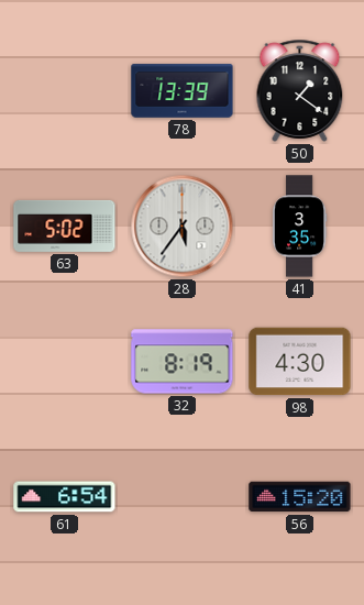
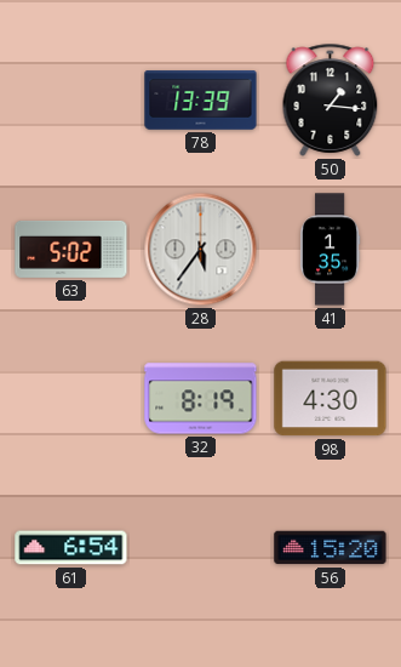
50: 1:21 -> 1:16
41: 3:35 -> 1:35
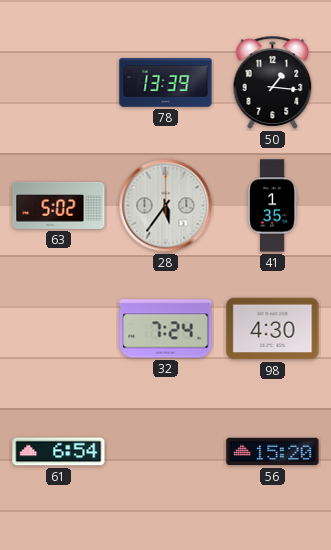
32: 8:19 -> 7:24
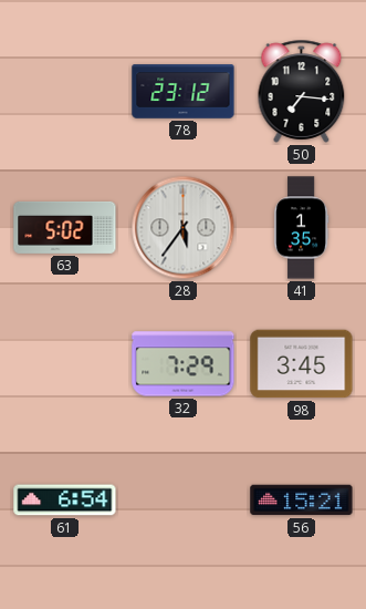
78: 13:39 -> 23:12
50: 1:16 -> 7:16
32: 7:24 -> 7:29
98: 4:30 -> 3:45
56: 15:20 -> 15:21
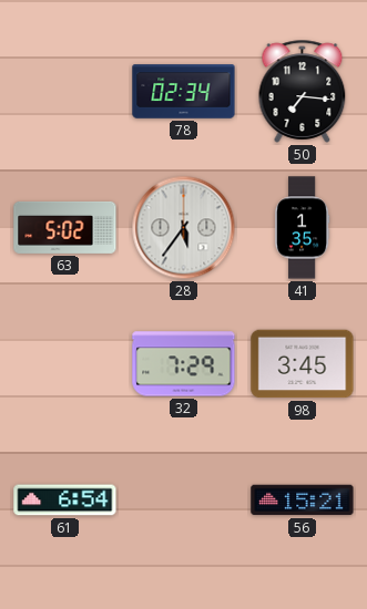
78: 23:12 -> 02:34
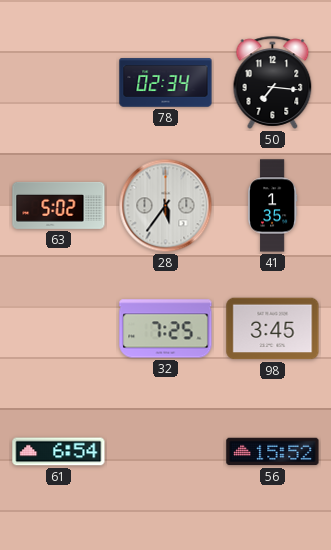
32: 7:29 -> 7:25
56: 15:21 -> 15:52
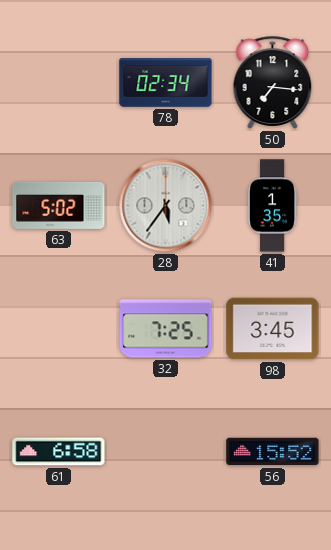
61: 6:54 -> 6:58
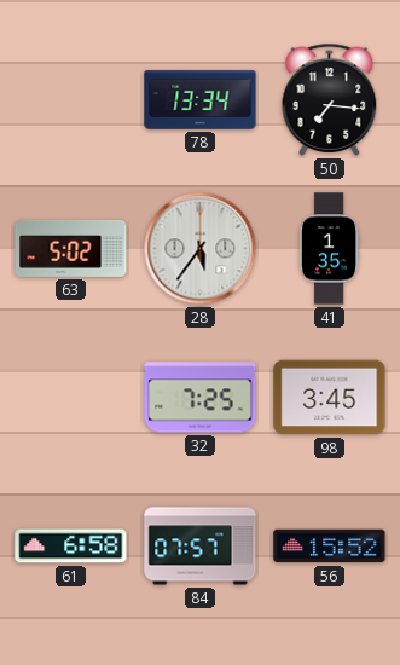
78: 02:34 -> 13:34
84: none -> 07:57
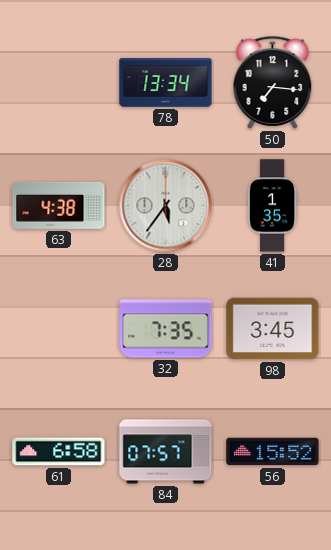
63: 5:02 -> 4:38
32: 7:25 -> 7:35
